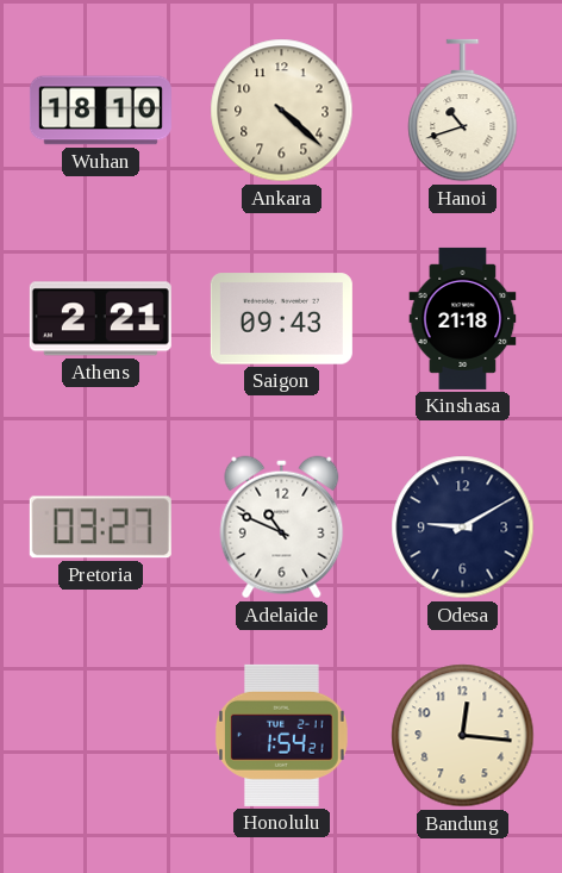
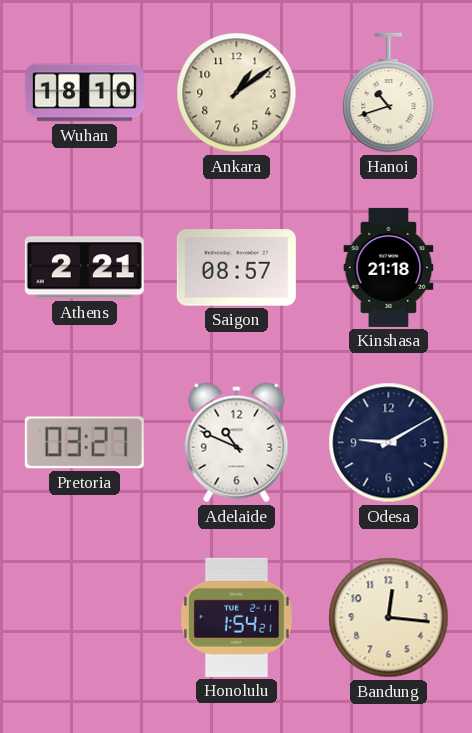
Ankara: 4:22 -> 1:09
Saigon: 09:43 -> 08:57
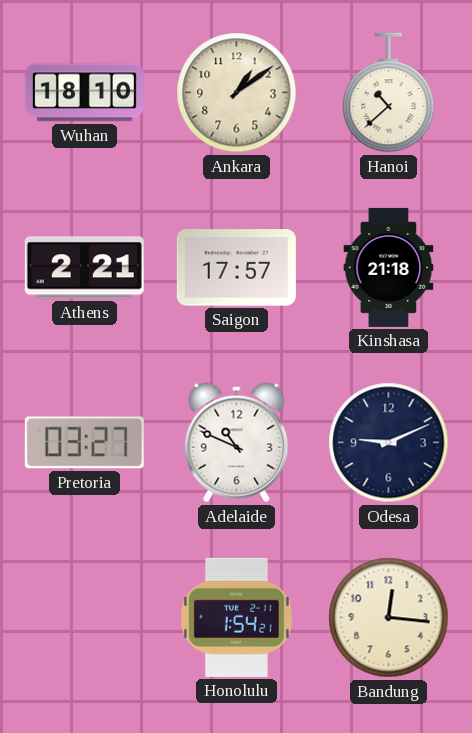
Hanoi: 10:42 -> 10:38
Saigon: 08:57 -> 17:57
Odesa: 9:10 -> 9:11
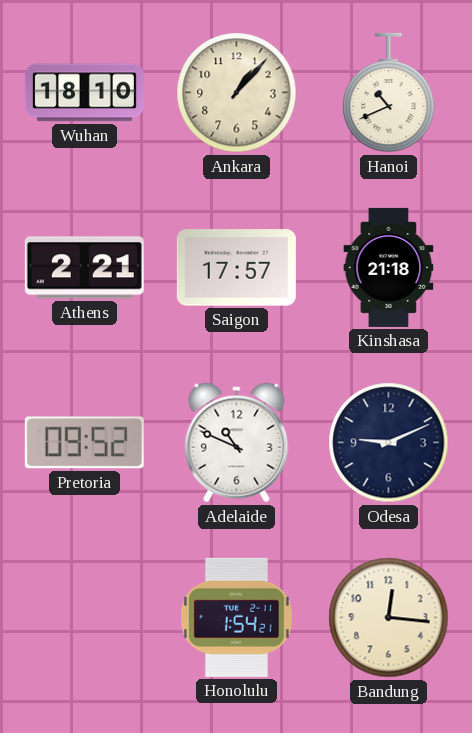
Ankara: 1:09 -> 1:07
Hanoi: 10:38 -> 10:41
Pretoria: 03:27 -> 09:52
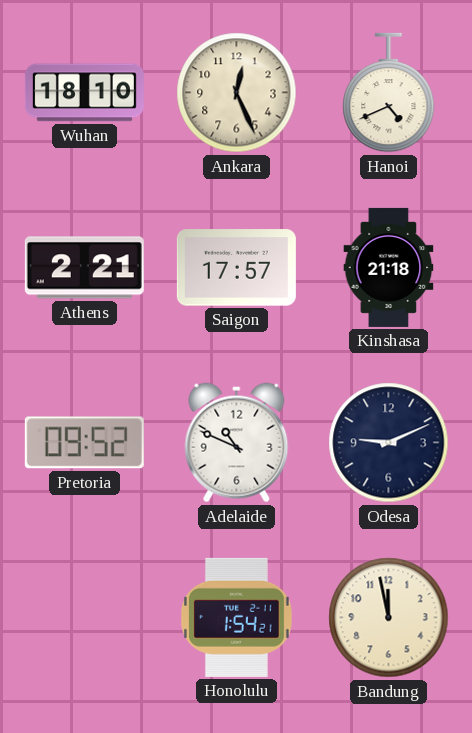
Ankara: 1:07 -> 12:26
Hanoi: 10:41 -> 4:41
Bandung: 12:16 -> 11:58
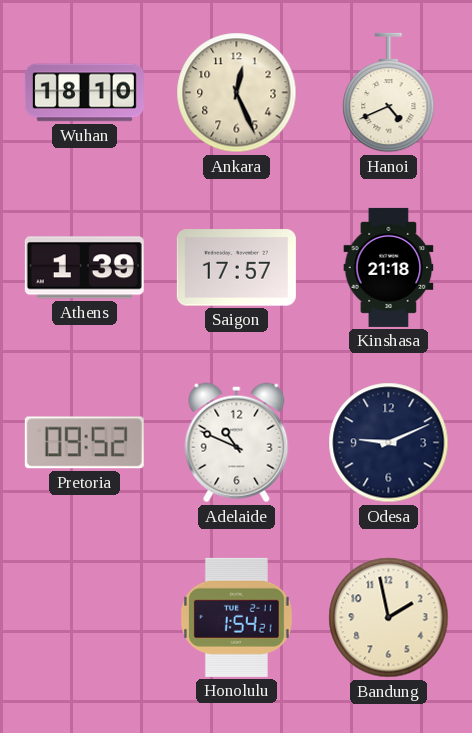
Athens: 2:21 -> 1:39
Bandung: 11:58 -> 1:58
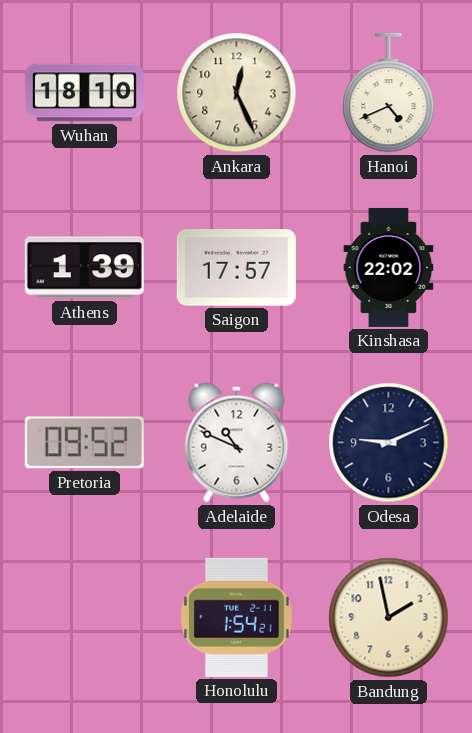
Kinshasa: 21:18 -> 22:02
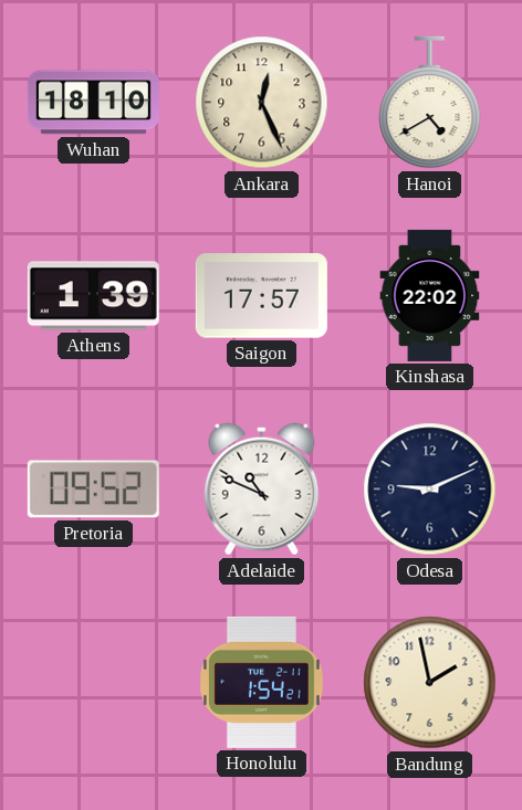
Hanoi: 4:41 -> 4:40
